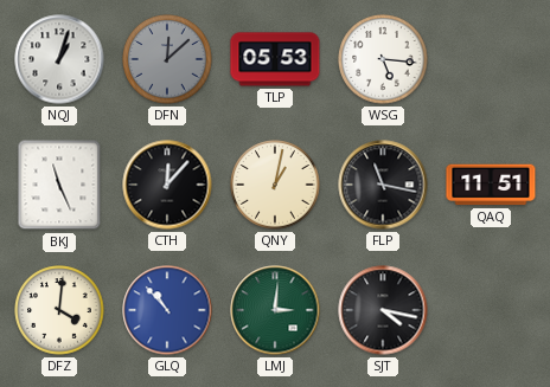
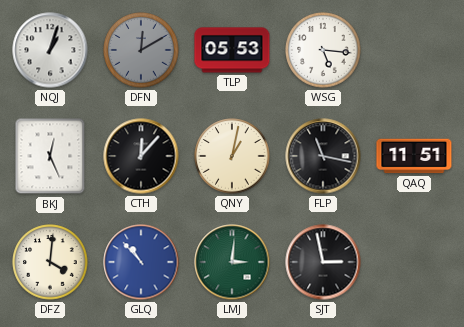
DFN: 12:08 -> 12:10
BKJ: 11:26 -> 12:26
SJT: 4:17 -> 2:58
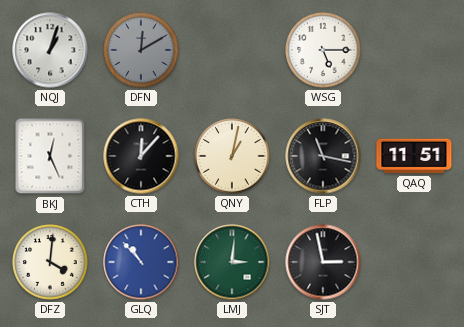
TLP: 05:53 -> none
WSG: 5:16 -> 5:15
